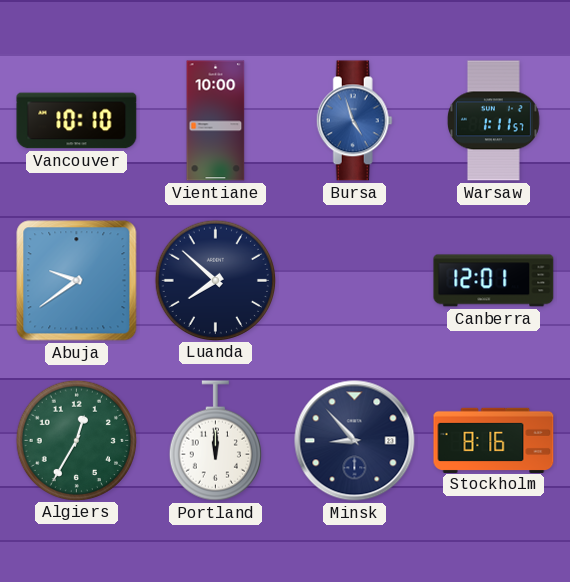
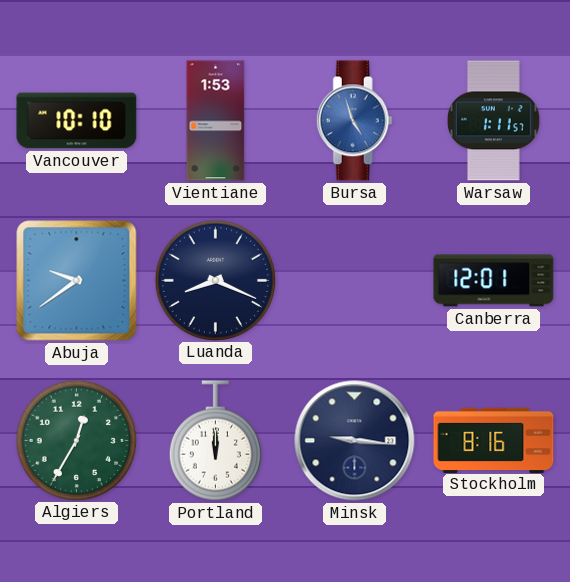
Vientiane: 10:00 -> 1:53
Luanda: 7:52 -> 8:19
Minsk: 8:53 -> 9:16
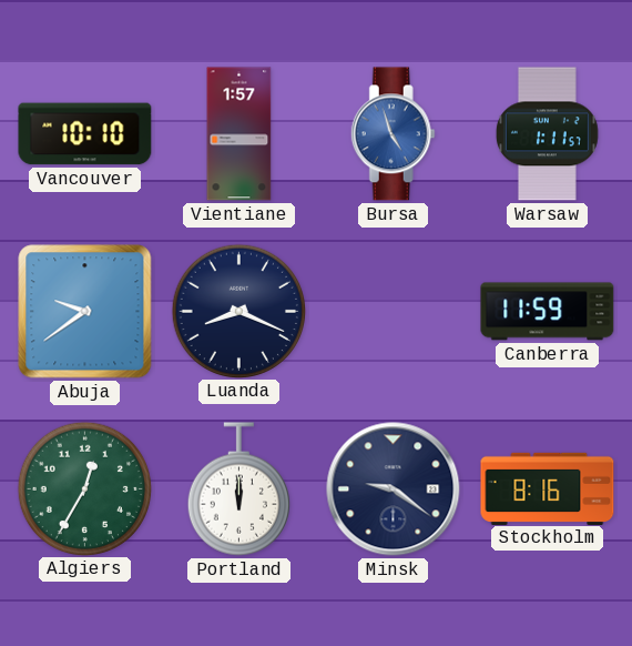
Vientiane: 1:53 -> 1:57
Canberra: 12:01 -> 11:59
Minsk: 9:16 -> 9:21
